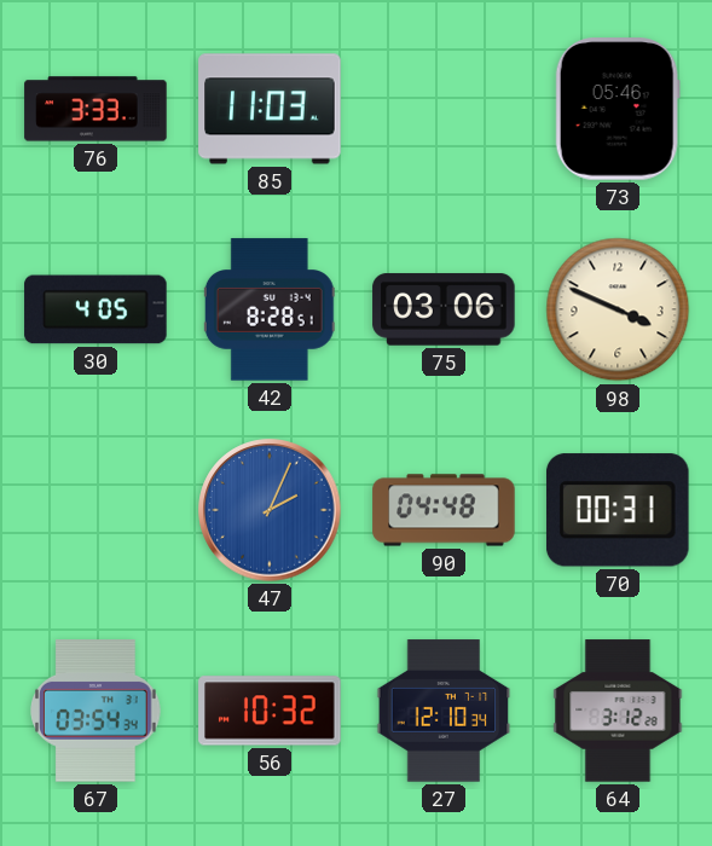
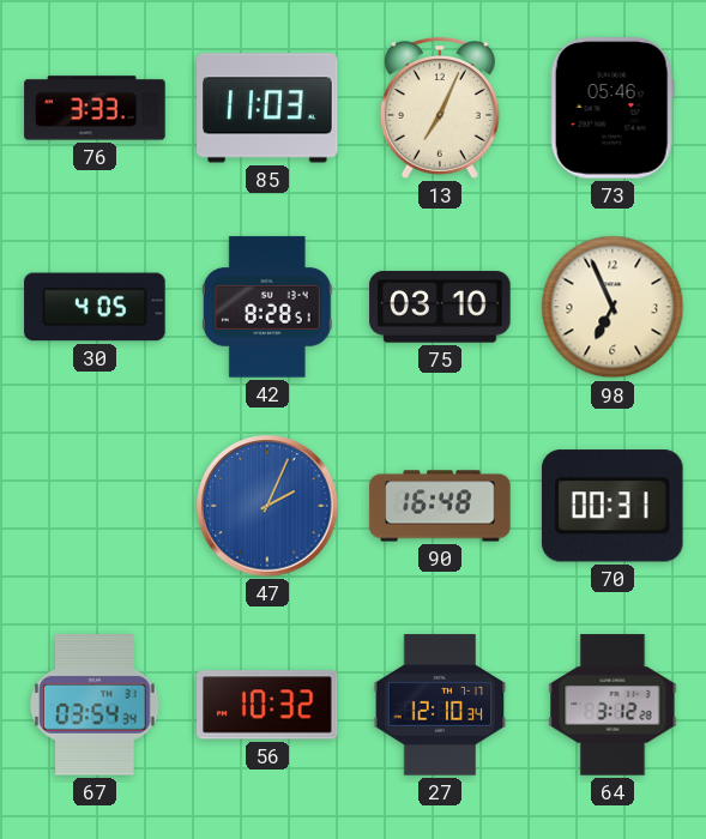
13: none -> 7:04
75: 03:06 -> 03:10
98: 3:49 -> 6:56
90: 04:48 -> 16:48
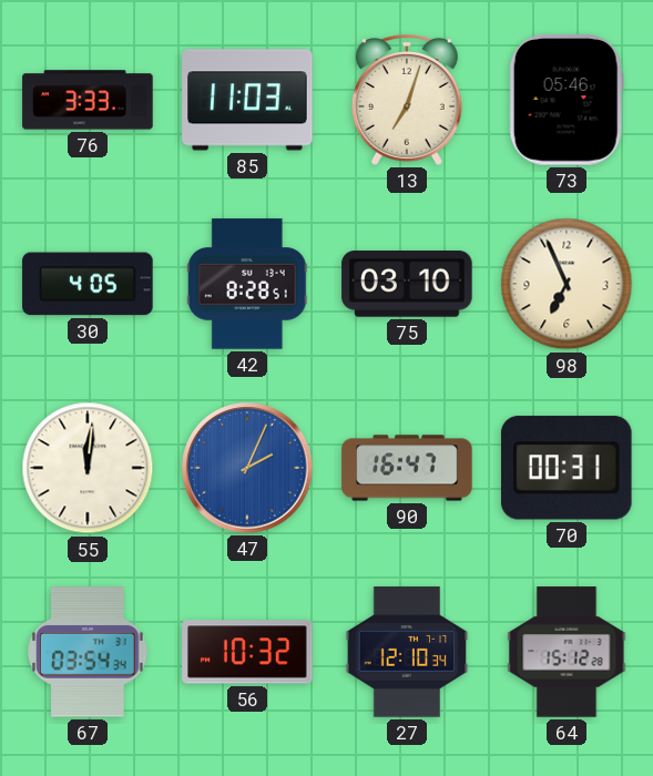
13: 7:04 -> 7:03
55: none -> 12:01
90: 16:48 -> 16:47
64: 3:12 -> 15:12
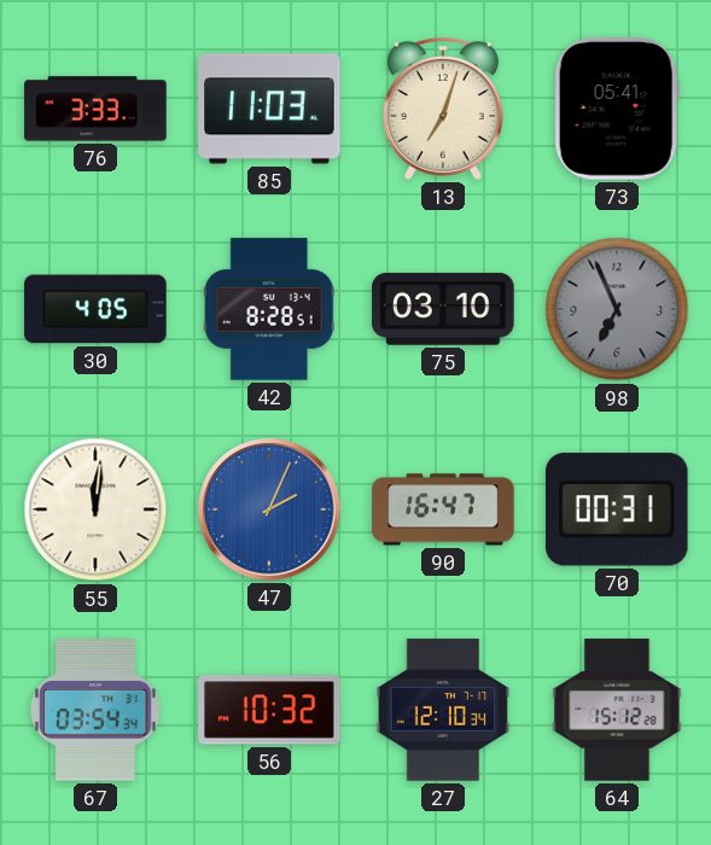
73: 05:46 -> 05:41
98 dial: cream -> grey
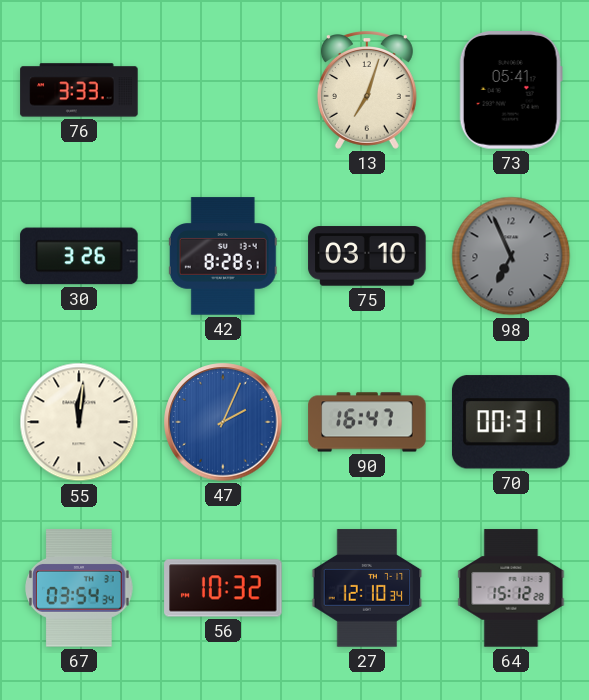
85: 11:03 -> none
30: 4:05 -> 3:26
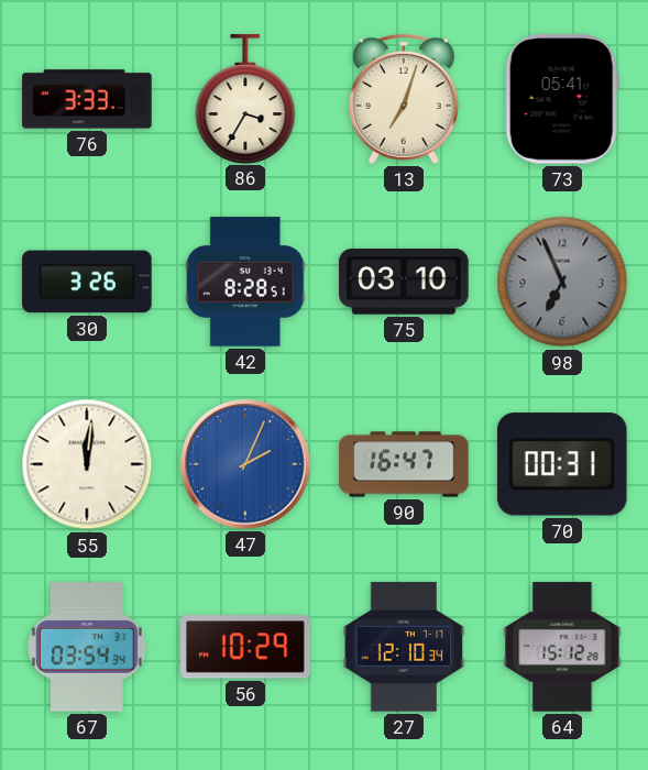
86: none -> 3:35
56: 10:32 -> 10:29
